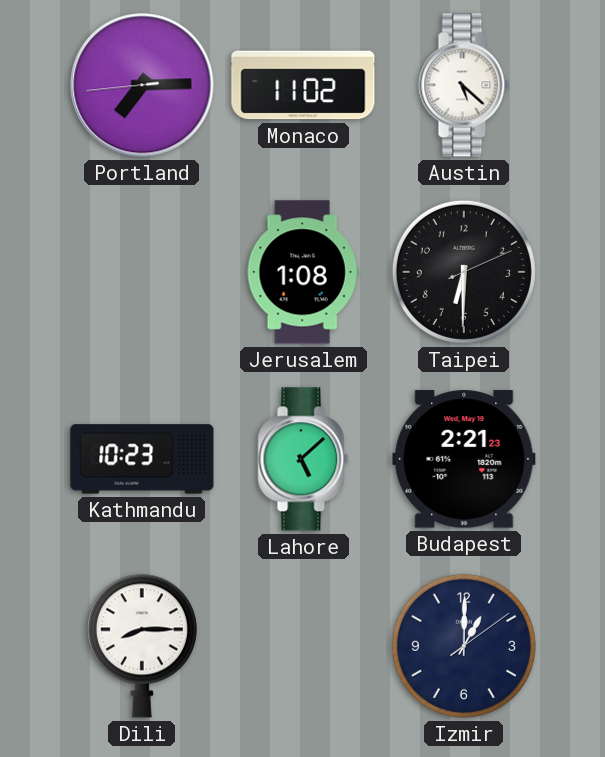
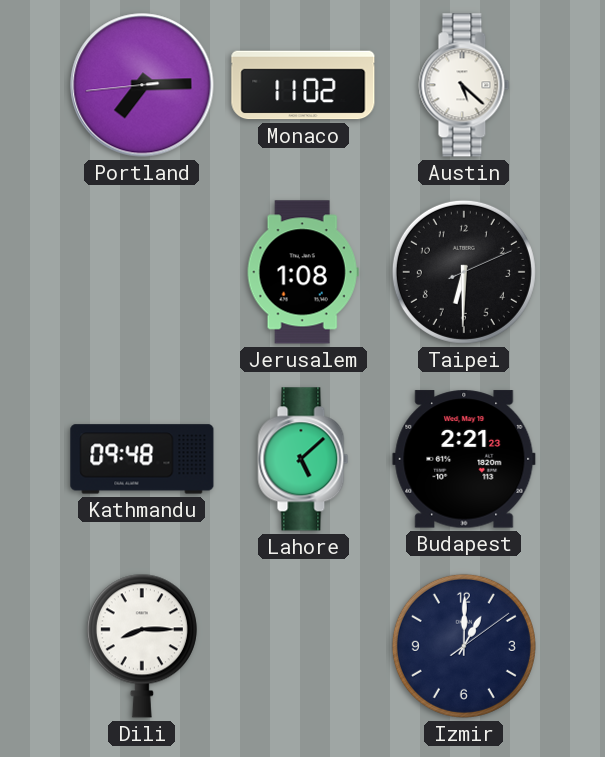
Kathmandu: 10:23 -> 09:48
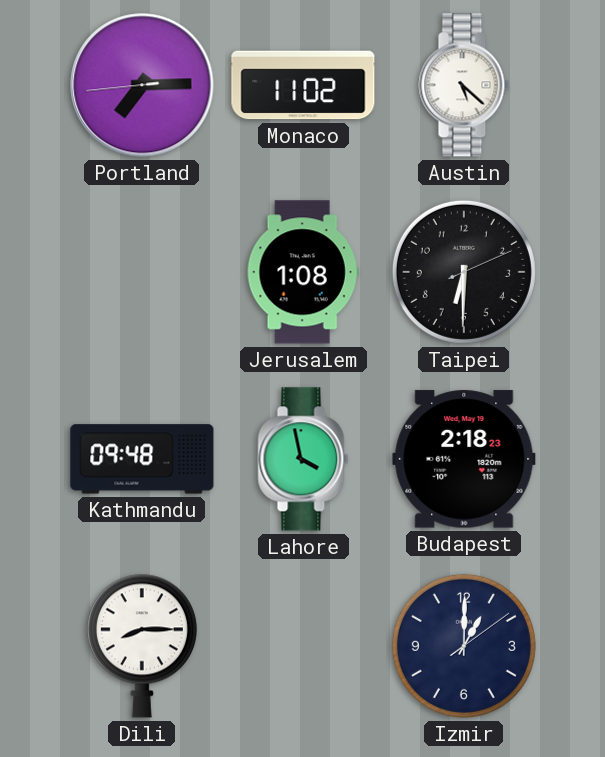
Lahore: 5:08 -> 3:58
Budapest: 2:21 -> 2:18
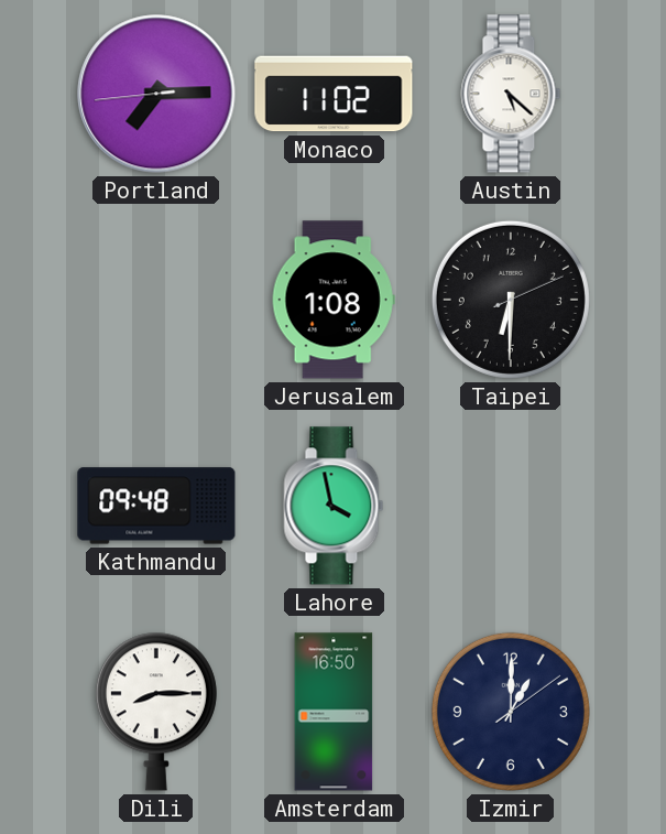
Budapest: 2:18 -> none
Amsterdam: none -> 16:50
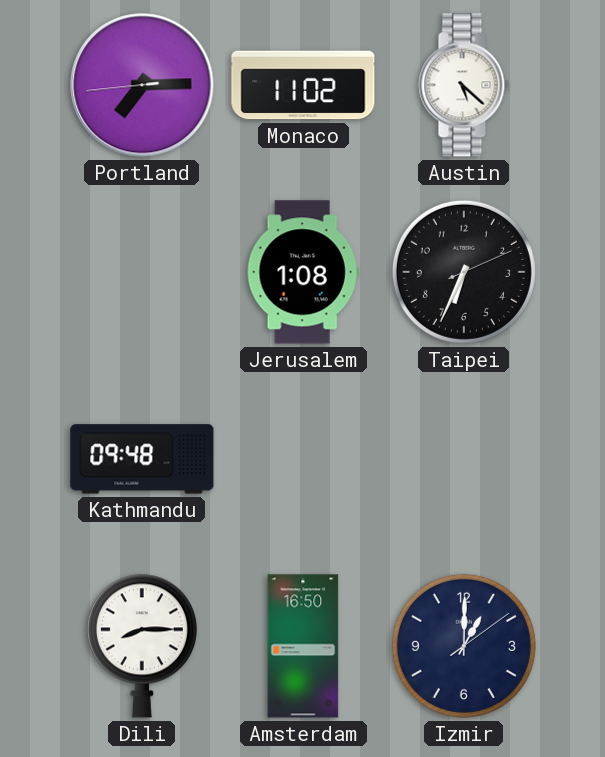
Taipei: 6:30 -> 6:34
Lahore: 3:58 -> none
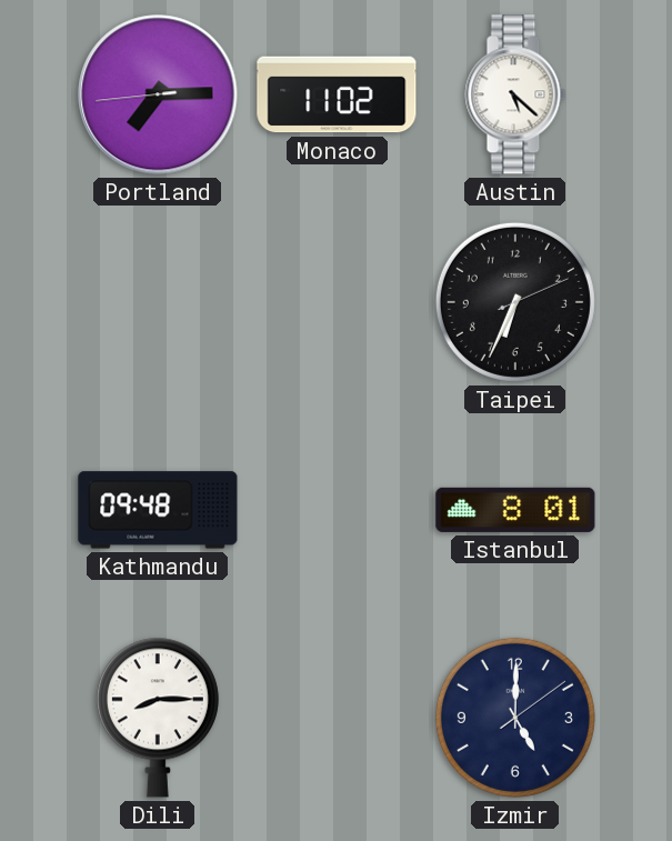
Jerusalem: 1:08 -> none
Istanbul: none -> 8:01
Amsterdam: 16:50 -> none
Izmir: 1:00 -> 5:00
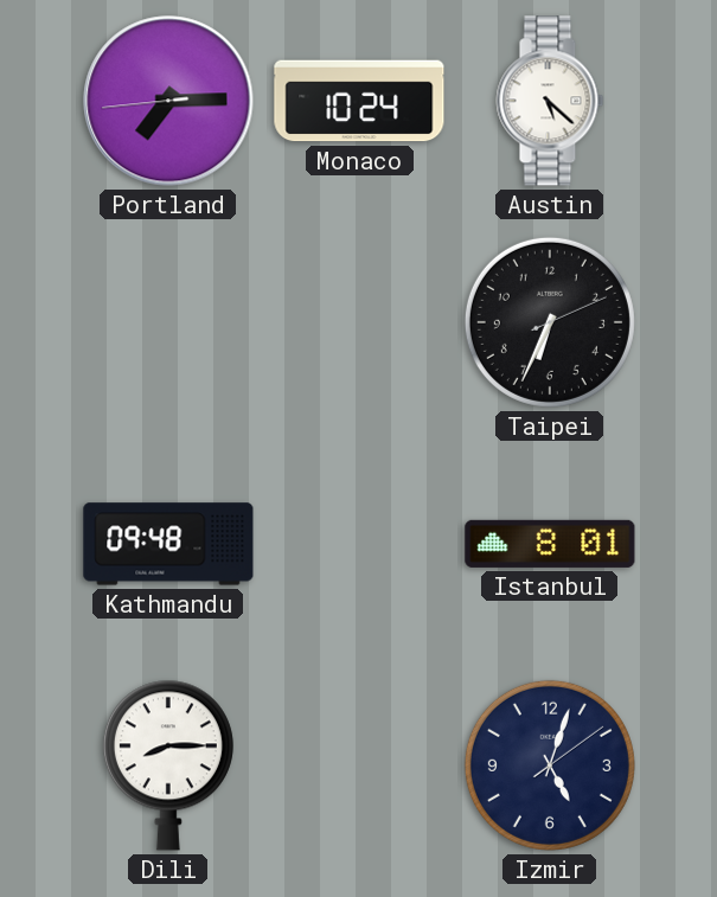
Monaco: 11:02 -> 10:24
Izmir: 5:00 -> 5:03
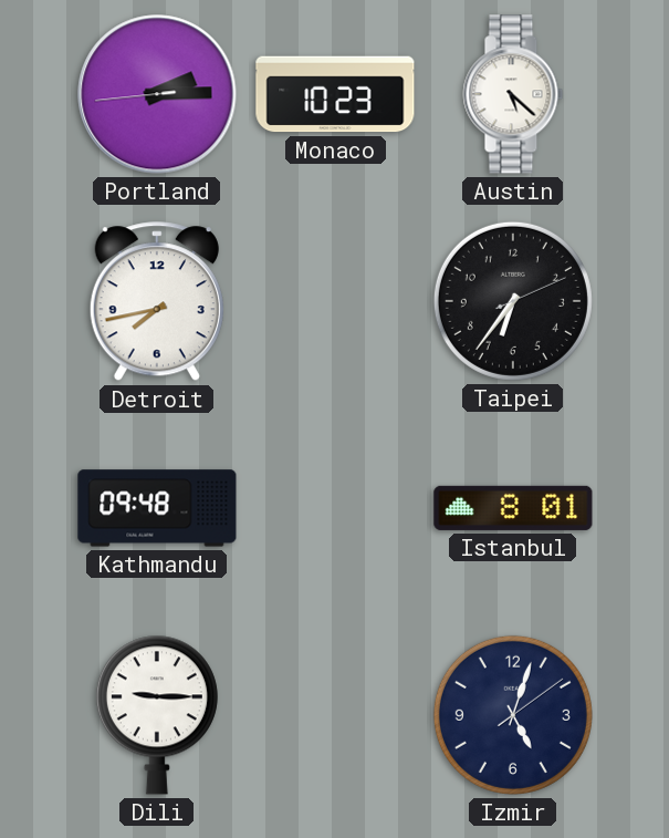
Portland: 7:14 -> 2:14
Monaco: 10:24 -> 10:23
Detroit: none -> 7:43
Taipei: 6:34 -> 6:36
Dili: 8:15 -> 9:15
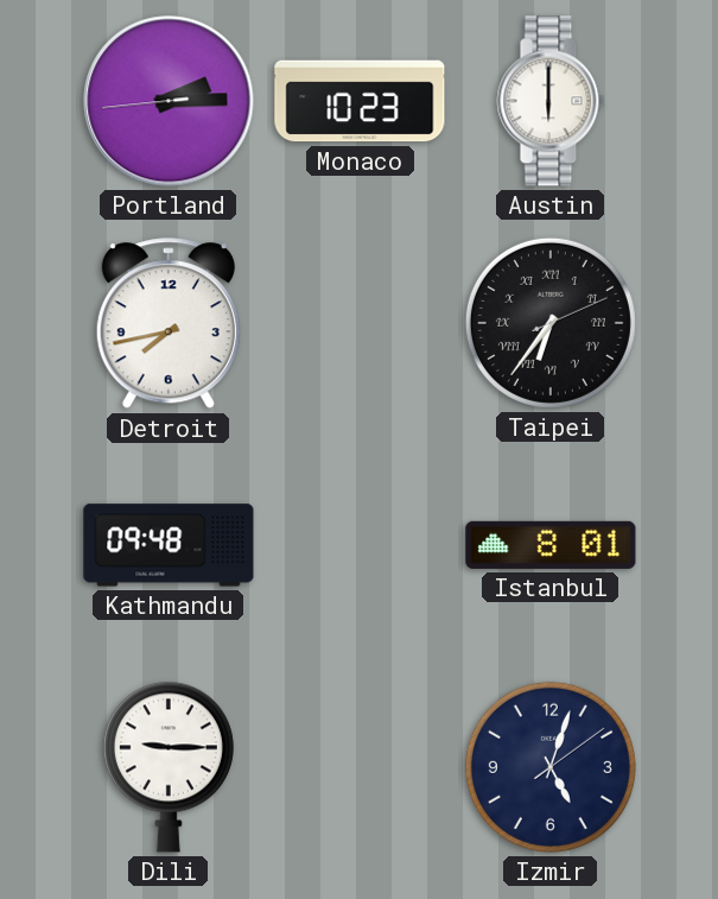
Austin: 5:22 -> 6:00
Taipei numerals: Arabic -> Roman
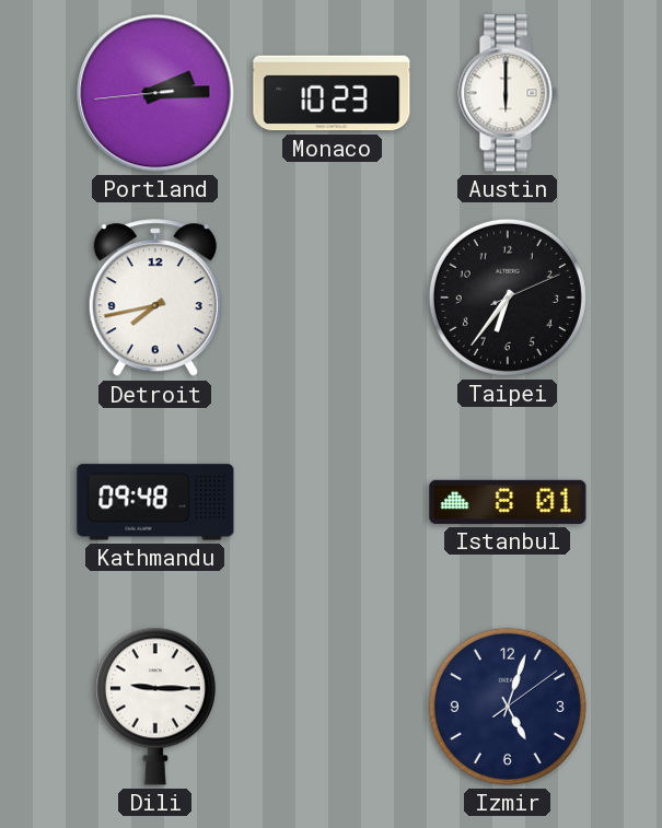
Taipei numerals: Roman -> Arabic
